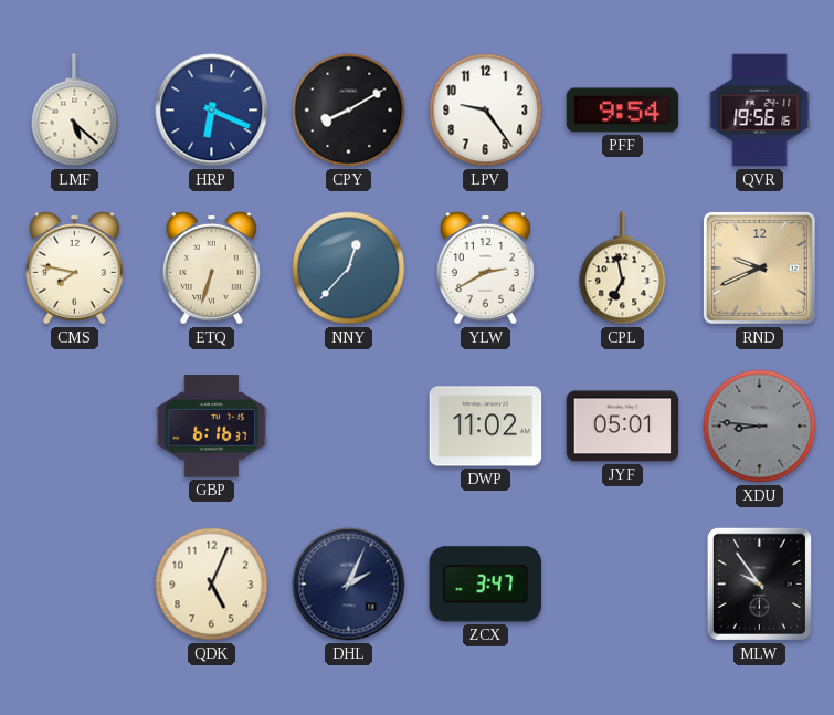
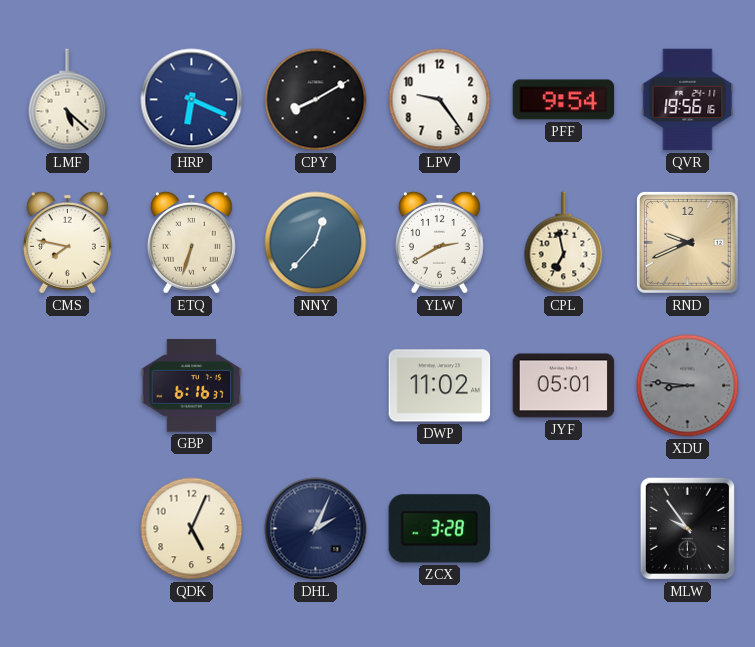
ZCX: 3:47 -> 3:28
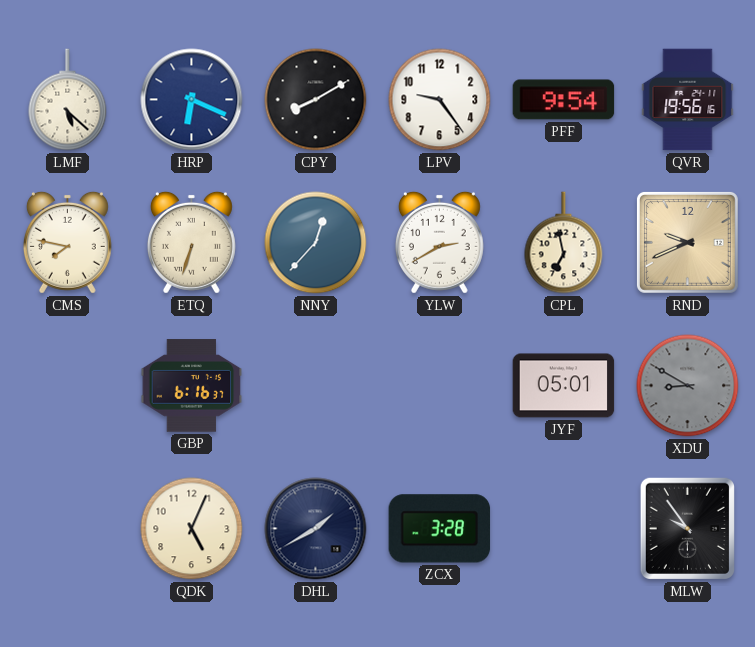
DWP: 11:02 -> none
XDU: 8:46 -> 8:50
DHL: 2:04 -> 1:40
